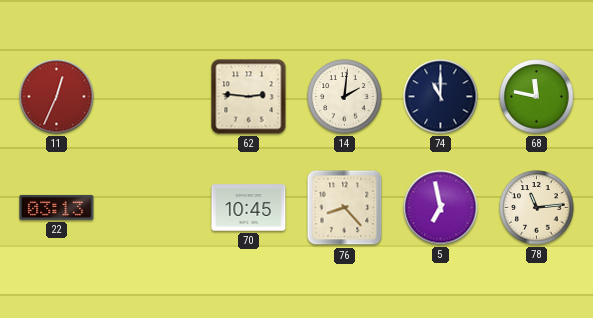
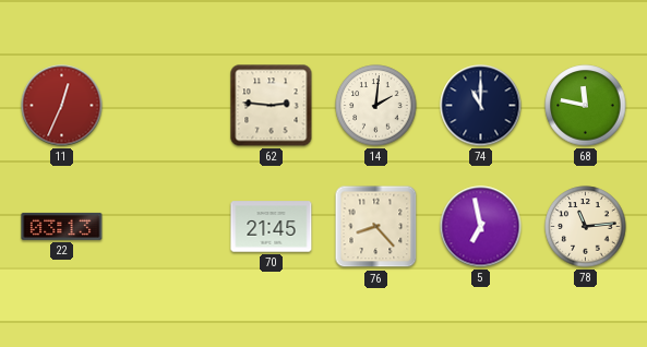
70: 10:45 -> 21:45
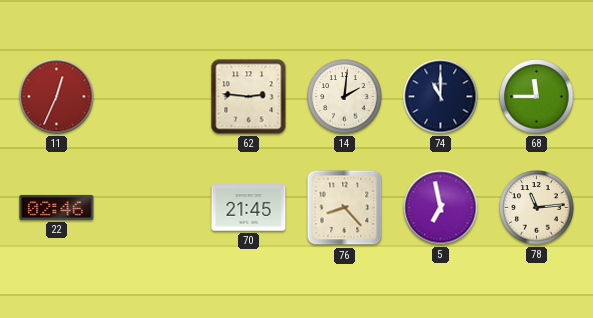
68: 11:47 -> 11:45
22: 03:13 -> 02:46
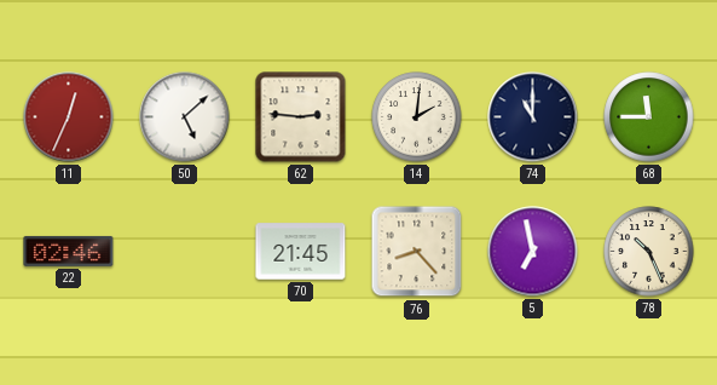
50: none -> 5:08
78: 11:14 -> 10:26
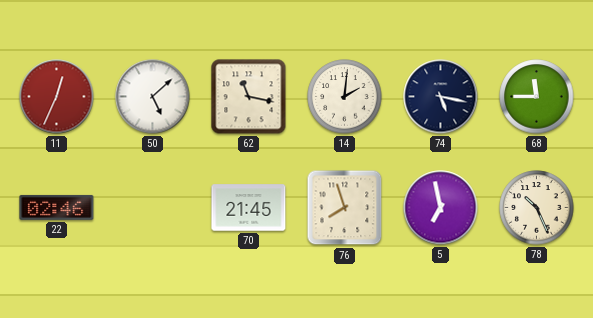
62: 2:46 -> 11:17
74: 11:00 -> 5:17
76: 8:23 -> 7:57
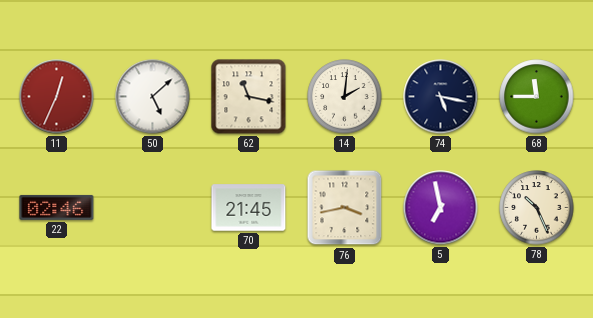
76: 7:57 -> 3:43
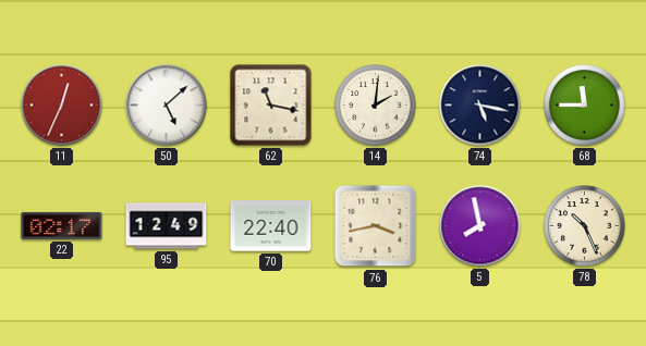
22: 02:46 -> 02:17
95: none -> 12:49
70: 21:45 -> 22:40
5: 6:58 -> 7:58
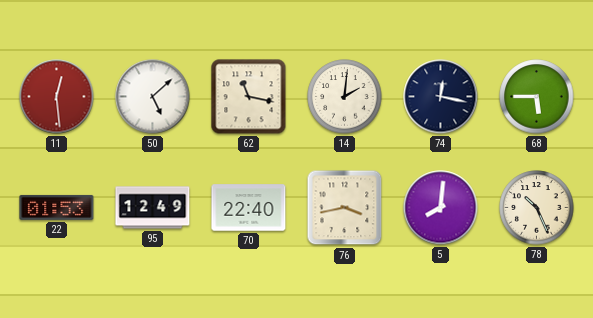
11: 12:34 -> 12:29
74: 5:17 -> 12:17
68: 11:45 -> 5:45
22: 02:17 -> 01:53
5: 7:58 -> 8:01
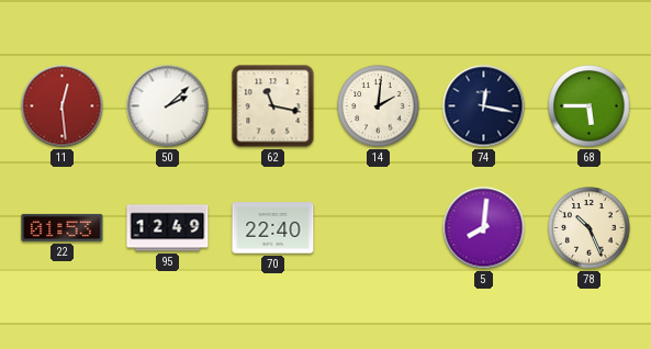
50: 5:08 -> 2:08
76: 3:43 -> none
